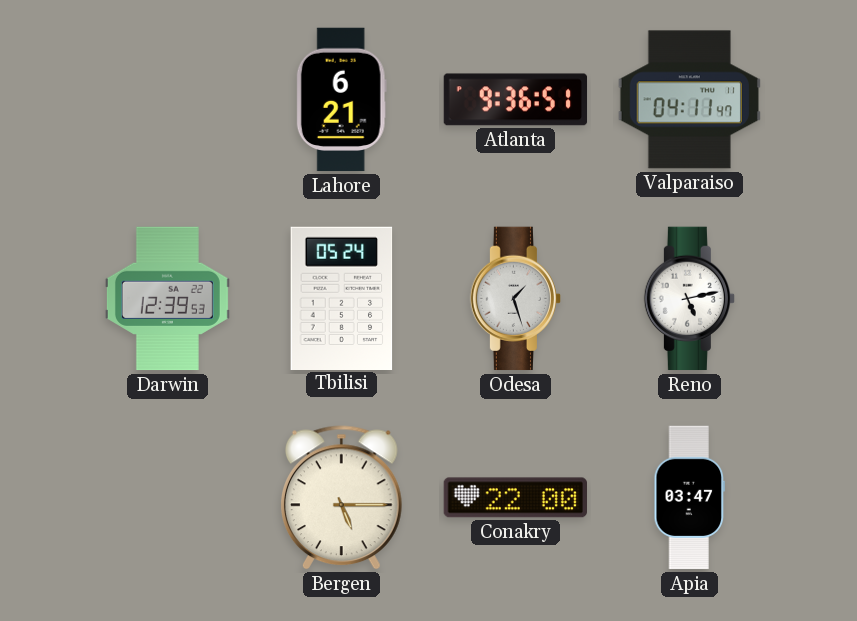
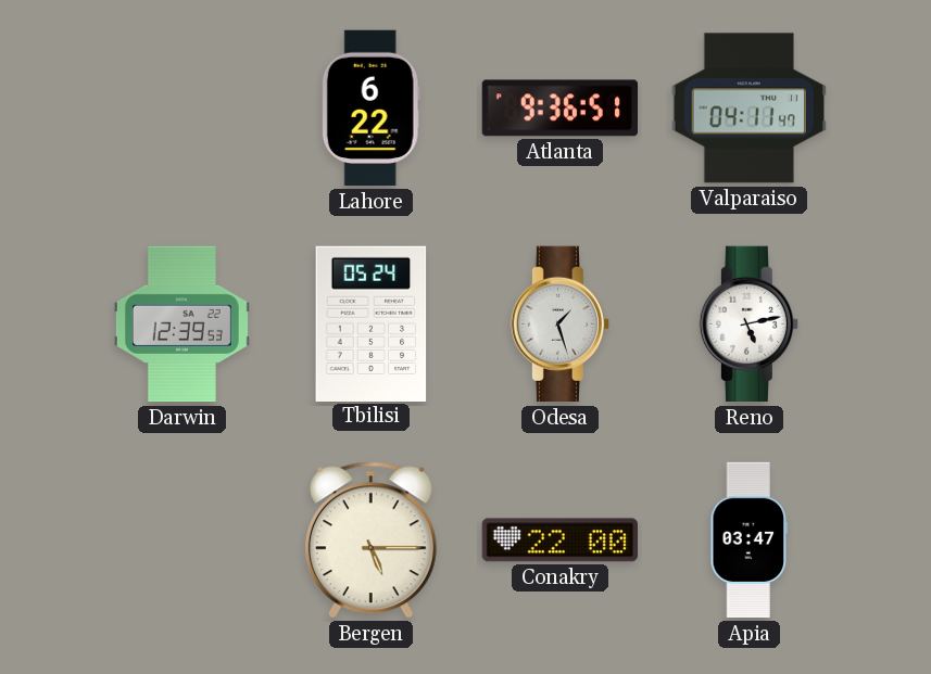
Lahore: 6:21 -> 6:22
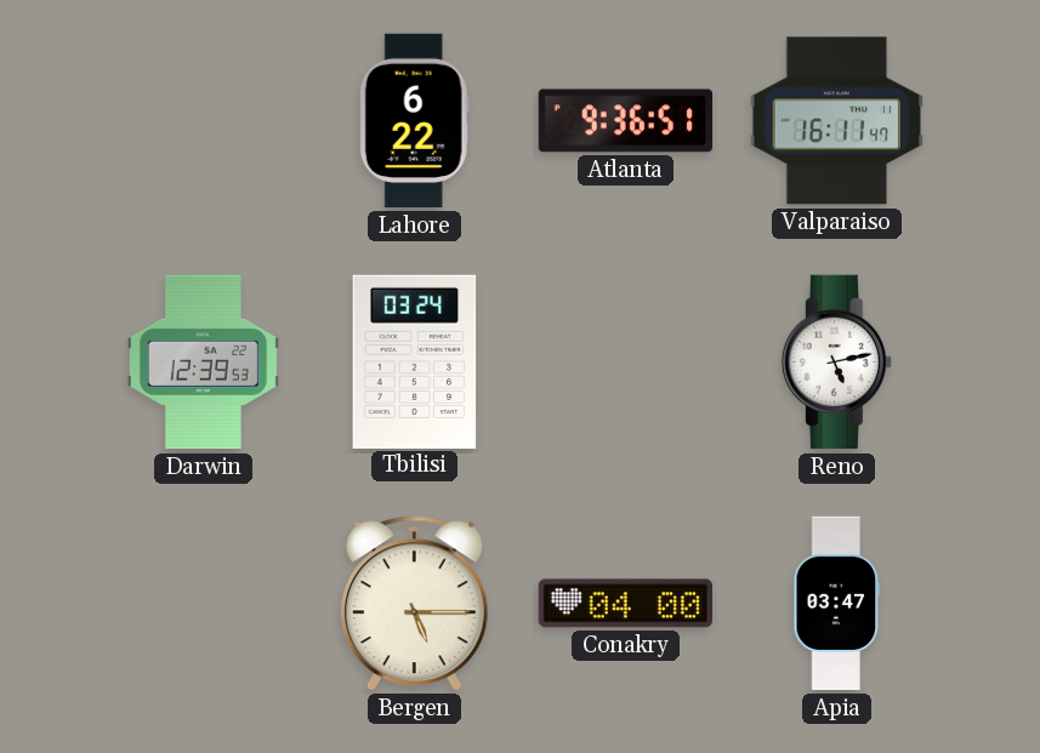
Valparaiso: 04:11 -> 16:11
Tbilisi: 05:24 -> 03:24
Odesa: 1:27 -> none
Conakry: 22:00 -> 04:00
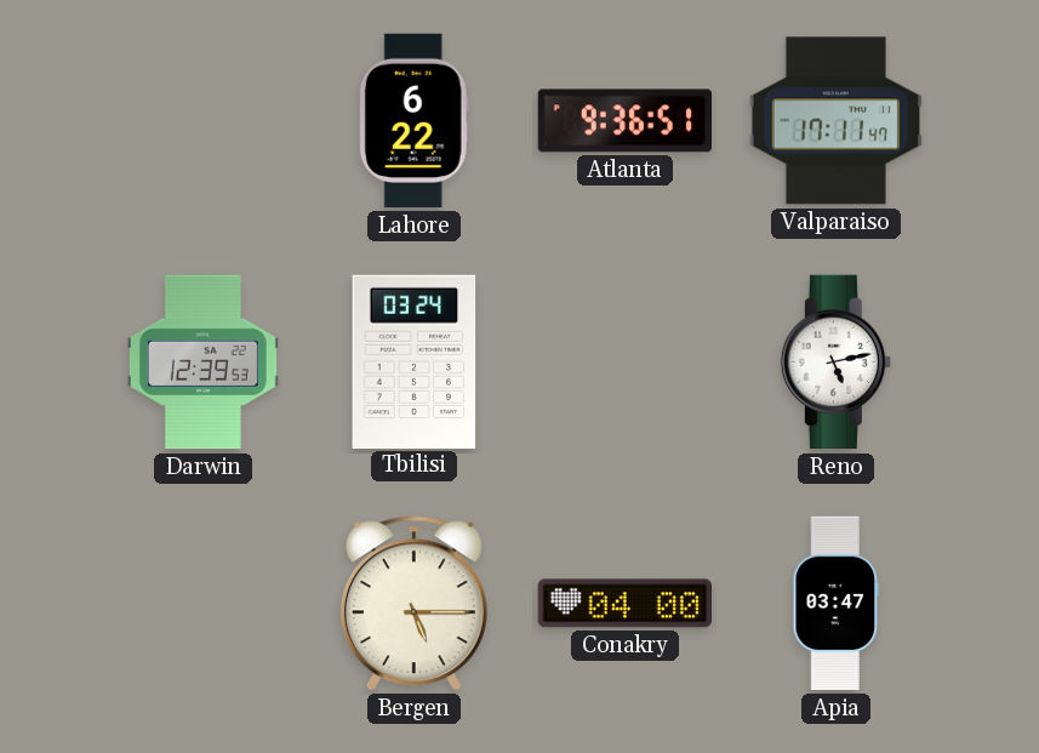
Valparaiso: 16:11 -> 17:11
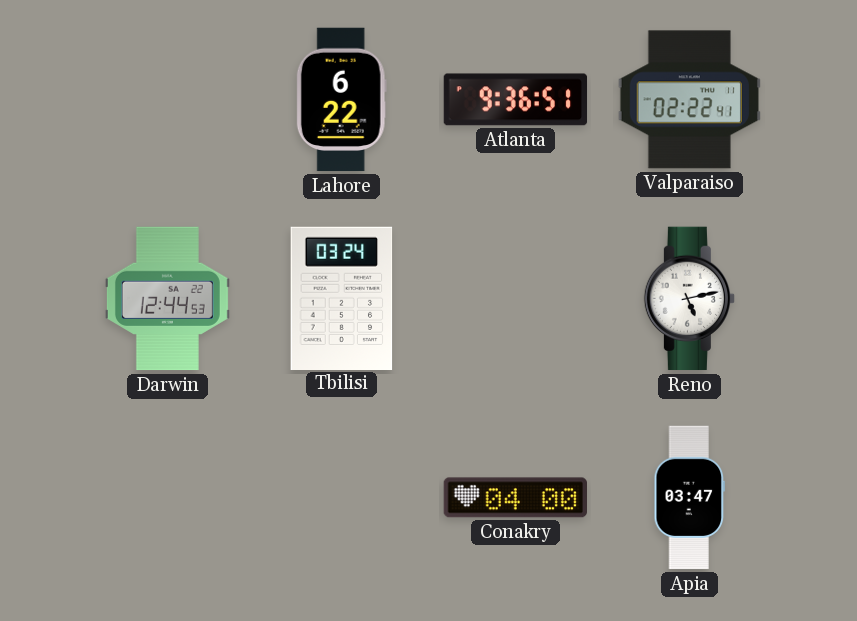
Valparaiso: 17:11 -> 02:22
Darwin: 12:39 -> 12:44
Bergen: 5:15 -> none
